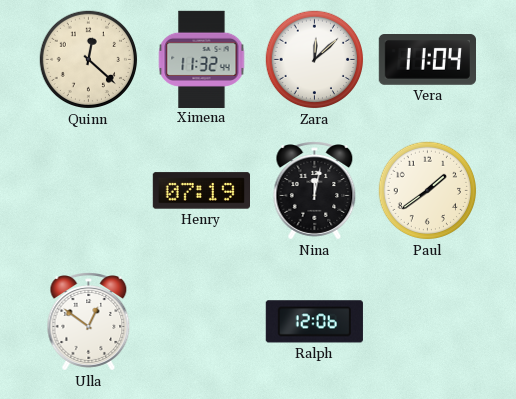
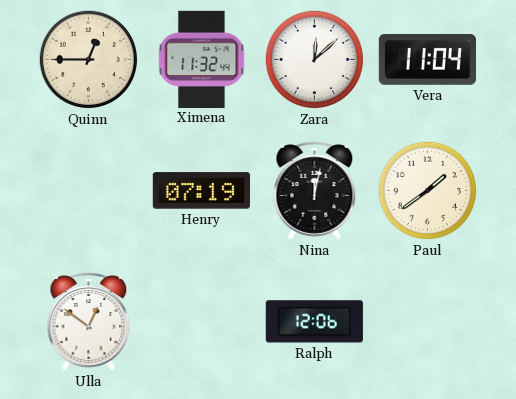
Quinn: 12:22 -> 12:45
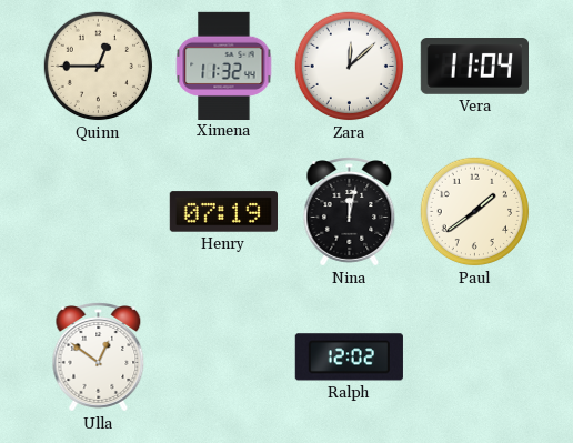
Ralph: 12:06 -> 12:02
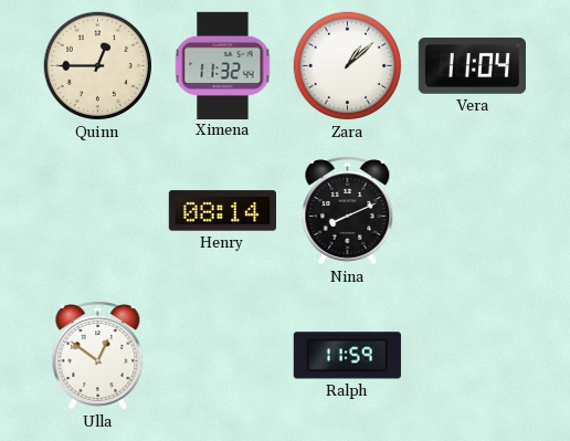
Zara: 12:08 -> 1:08
Henry: 07:19 -> 08:14
Nina: 12:02 -> 8:11
Paul: 1:39 -> none
Ralph: 12:02 -> 11:59
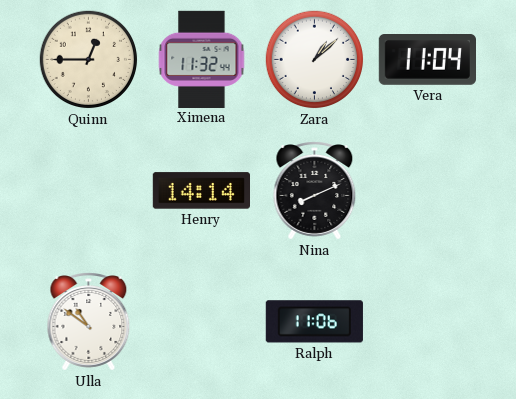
Henry: 08:14 -> 14:14
Ulla: 12:51 -> 10:51
Ralph: 11:59 -> 11:06
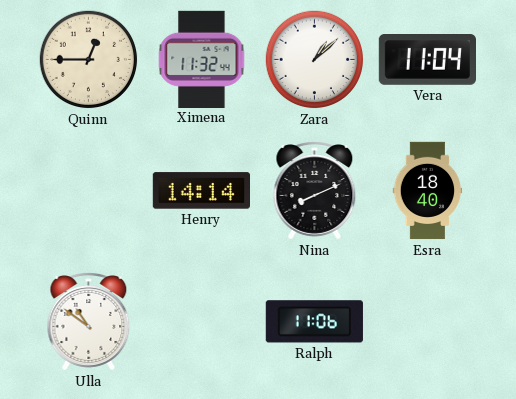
Esra: none -> 18:40
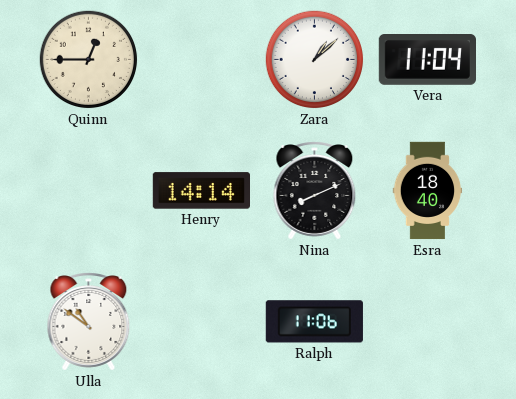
Ximena: 11:32 -> none
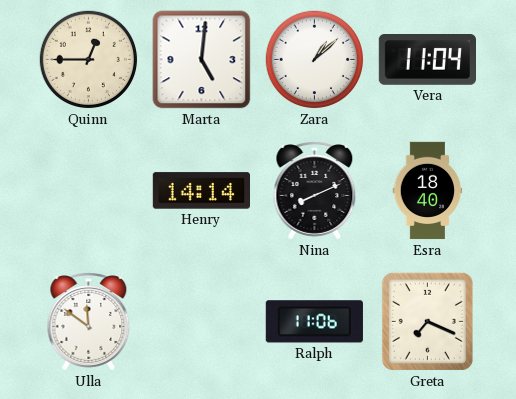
Marta: none -> 5:01
Ulla: 10:51 -> 11:51
Greta: none -> 7:19
